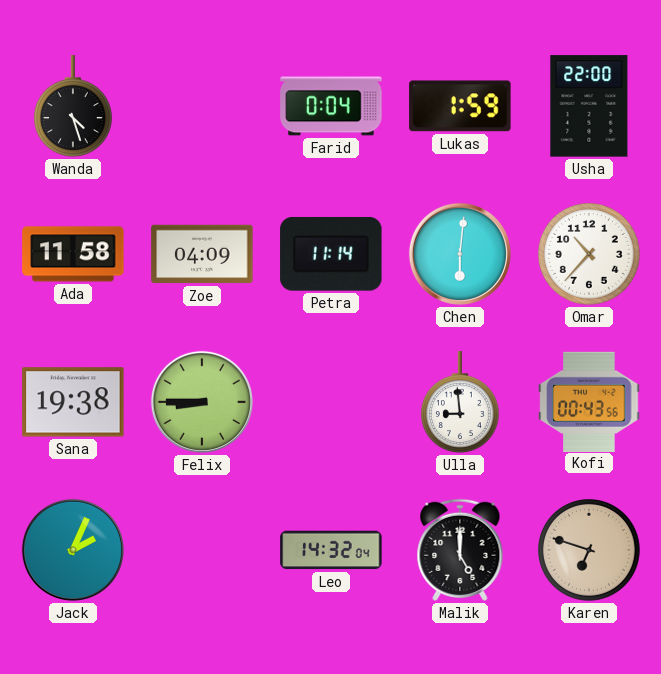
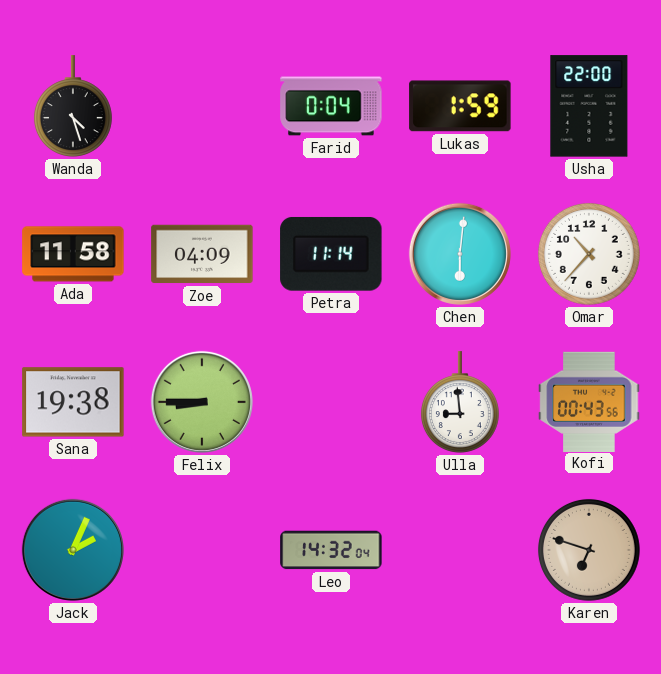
Malik: 5:00 -> none
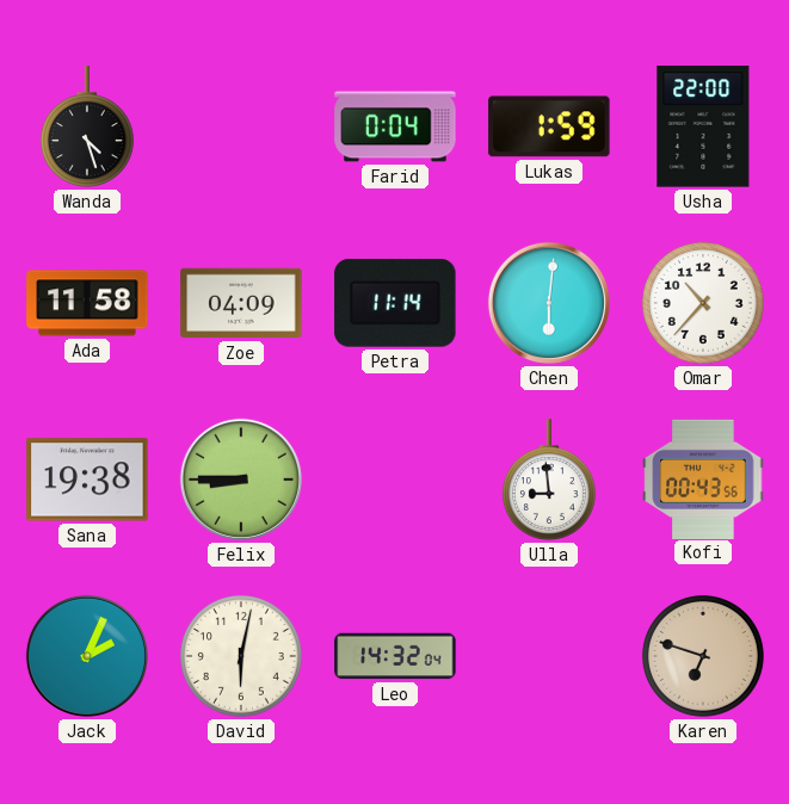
David: none -> 6:02
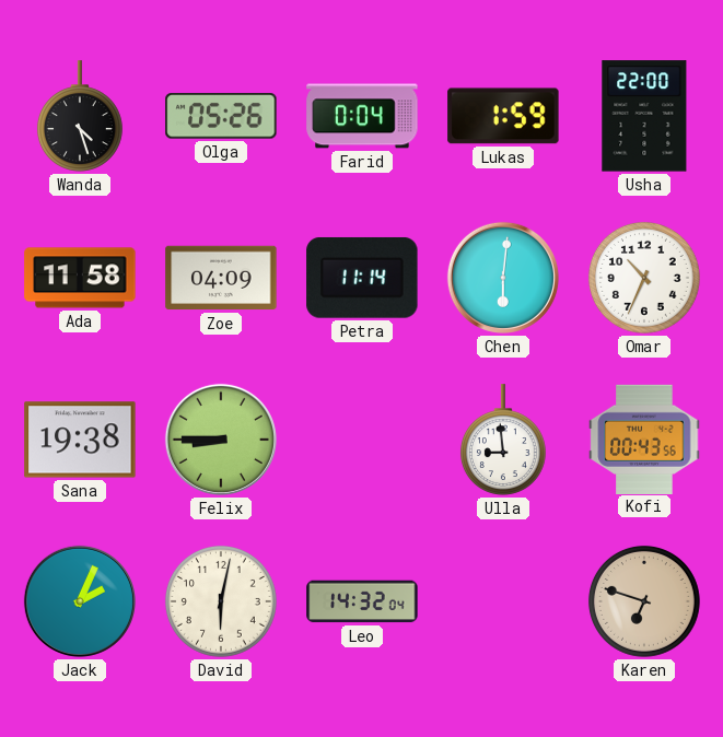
Olga: none -> 05:26
Omar: 10:37 -> 10:34
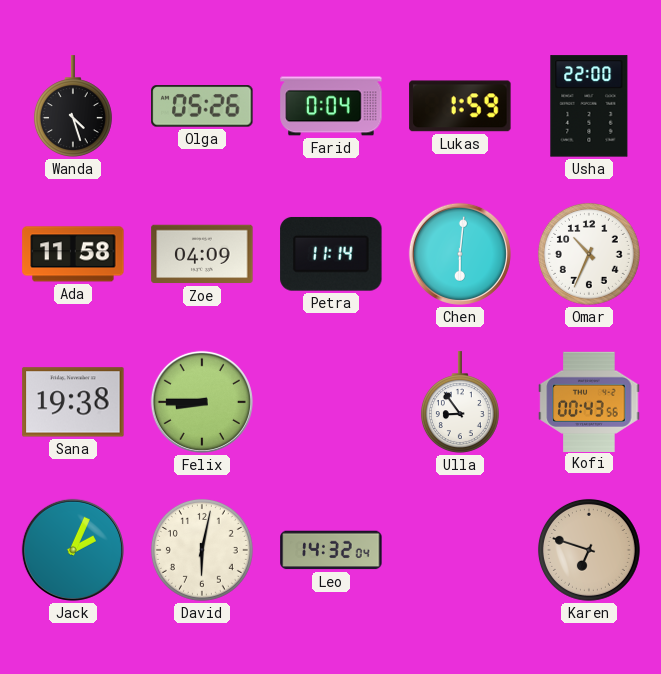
Ulla: 8:59 -> 8:54
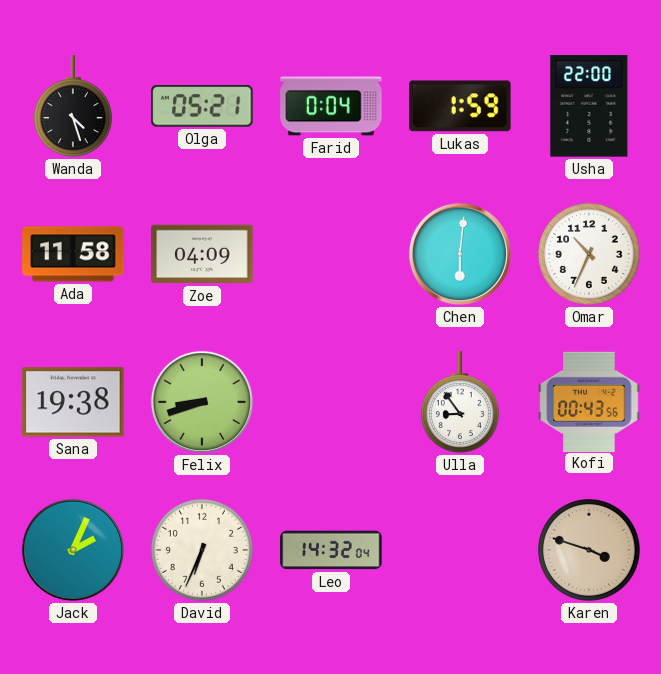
Olga: 05:26 -> 05:21
Petra: 11:14 -> none
Felix: 8:45 -> 8:42
David: 6:02 -> 6:34
Karen: 6:48 -> 3:48
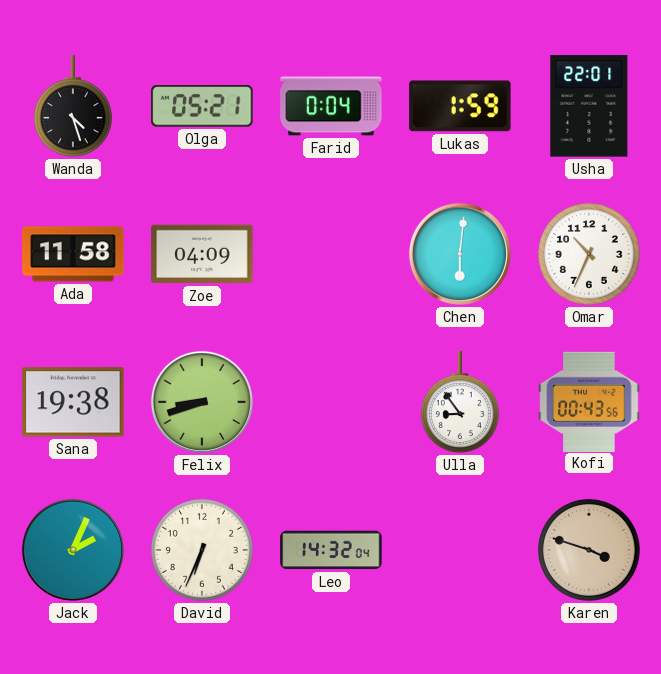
Usha: 22:00 -> 22:01
